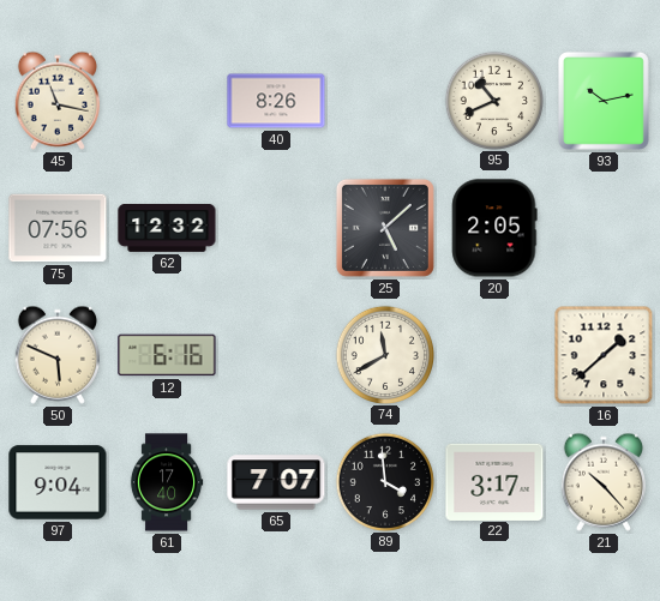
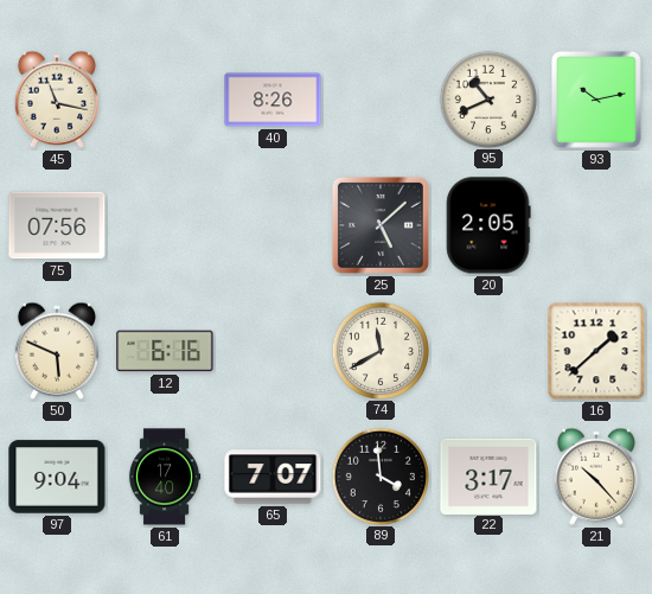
62: 12:32 -> none
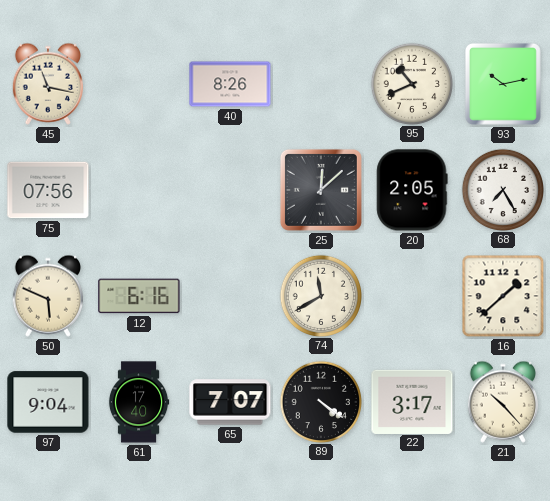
25: 5:08 -> 12:08
68: none -> 7:25
89: 3:59 -> 4:21
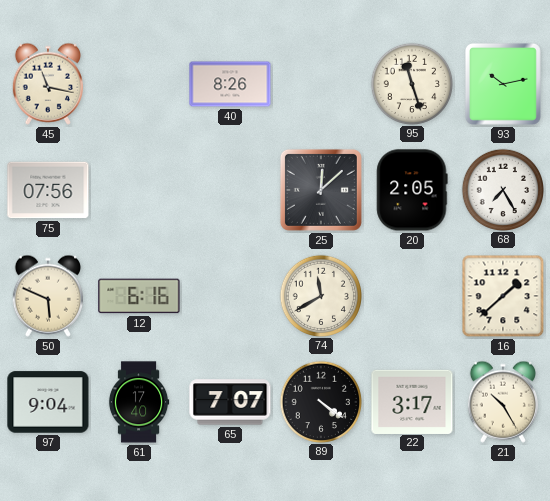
95: 10:41 -> 11:27
21: 10:23 -> 10:25
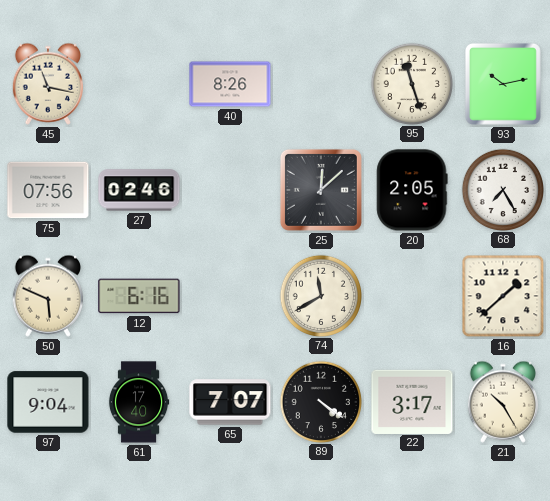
27: none -> 02:46
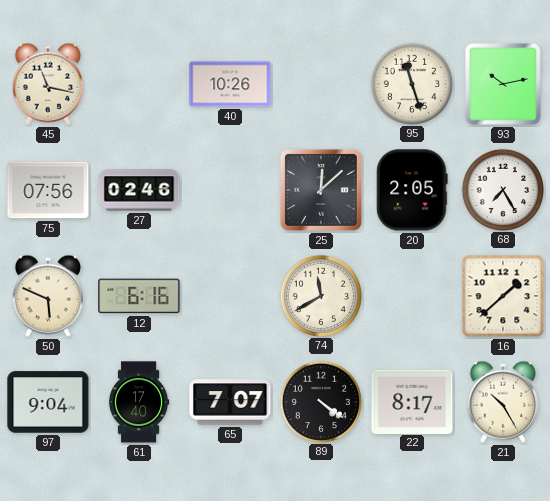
40: 8:26 -> 10:26
22: 3:17 -> 8:17
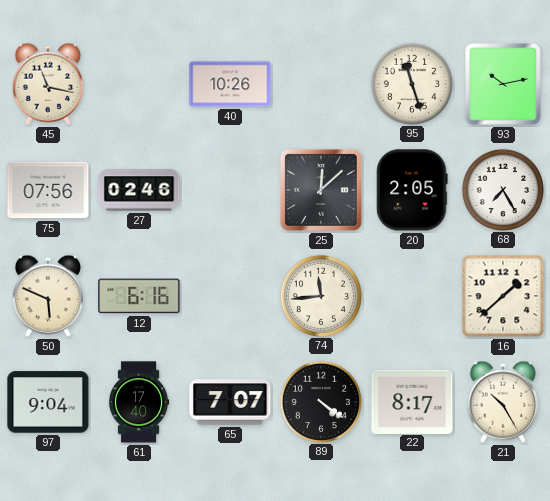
74: 11:40 -> 11:44
